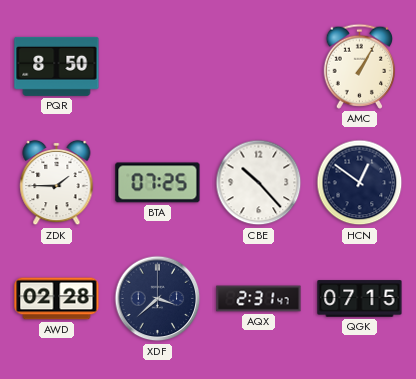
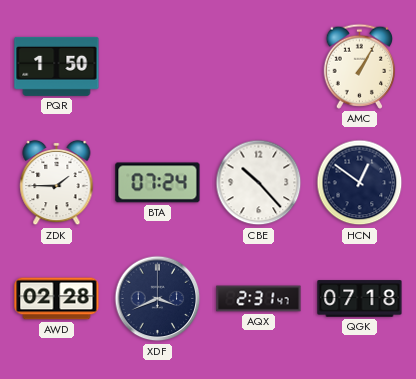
PQR: 8:50 -> 1:50
BTA: 07:25 -> 07:24
XDF: 3:38 -> 3:41
QGK: 07:15 -> 07:18
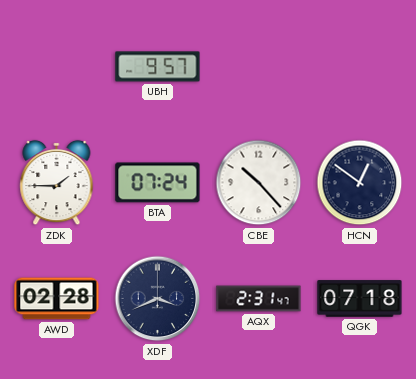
PQR: 1:50 -> none
UBH: none -> 9:57
AMC: 1:05 -> none
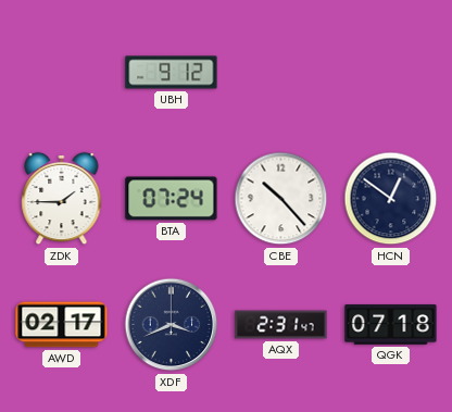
UBH: 9:57 -> 9:12
AWD: 02:28 -> 02:17
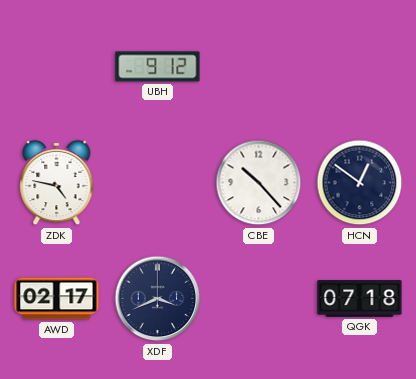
ZDK: 1:45 -> 4:47
BTA: 07:24 -> none
AQX: 2:31 -> none
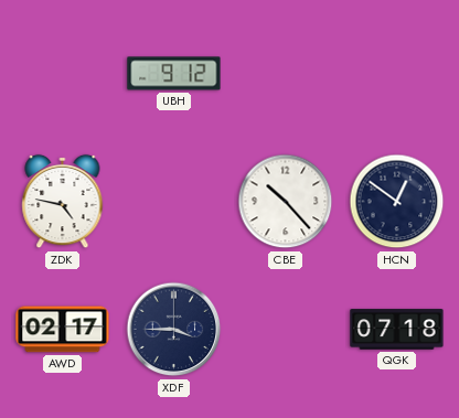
XDF: 3:41 -> 3:45
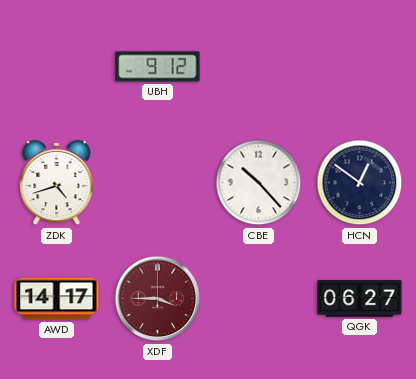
ZDK: 4:47 -> 4:42
AWD: 02:17 -> 14:17
XDF dial: navy -> burgundy
QGK: 07:18 -> 06:27
